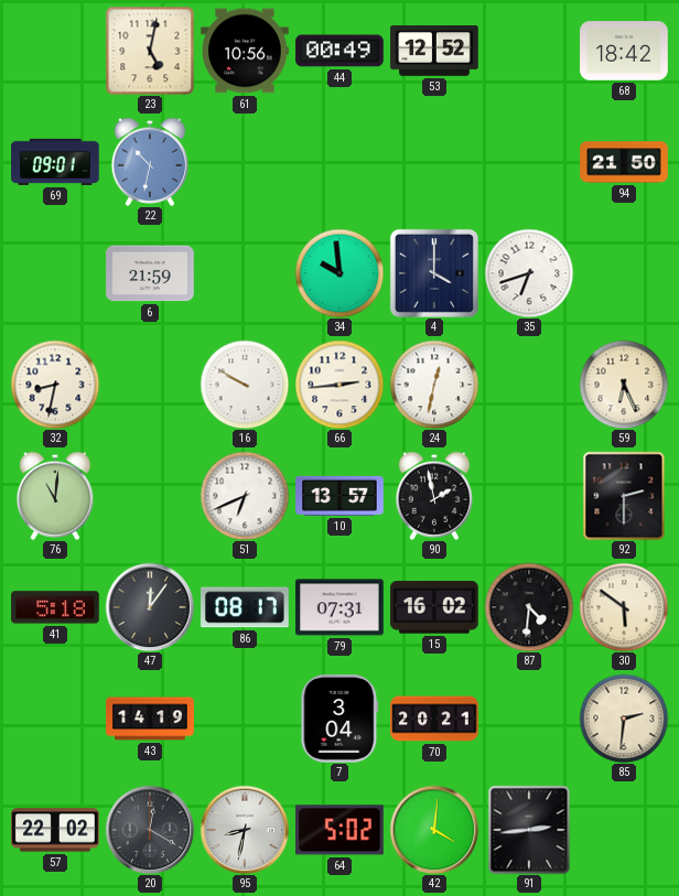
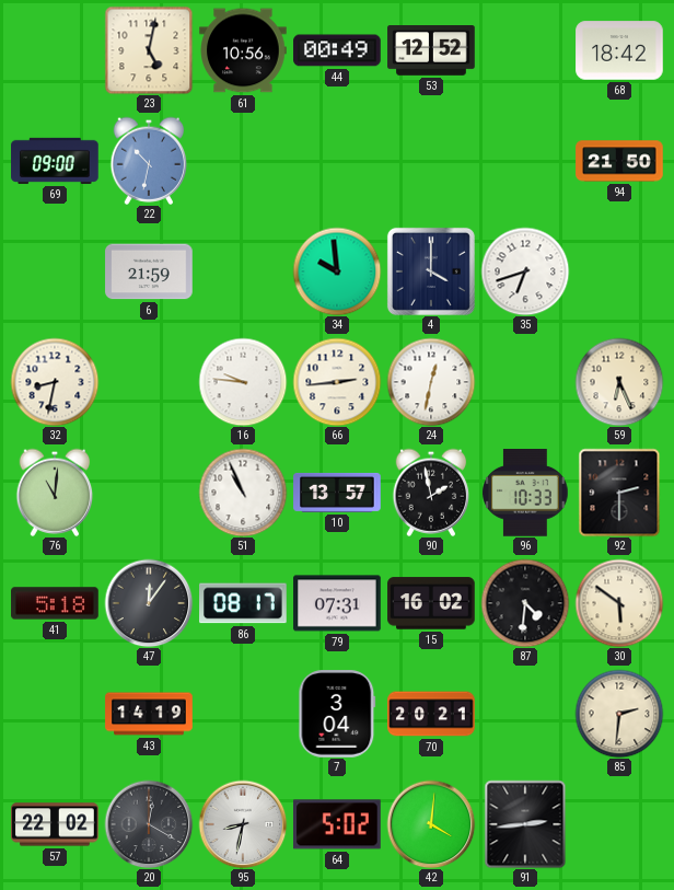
69: 09:01 -> 09:00
16: 9:50 -> 9:46
51: 6:41 -> 10:56
96: none -> 10:33
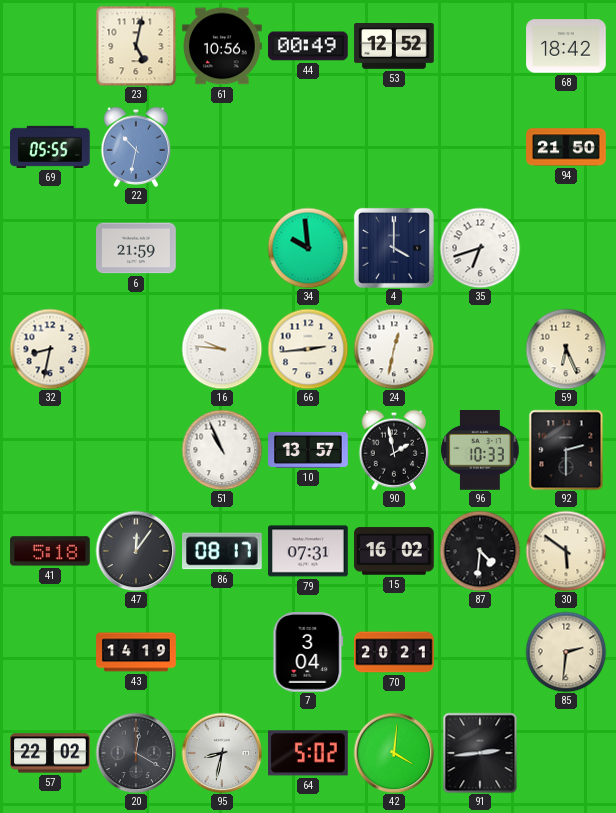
69: 09:00 -> 05:55
76: 11:01 -> none
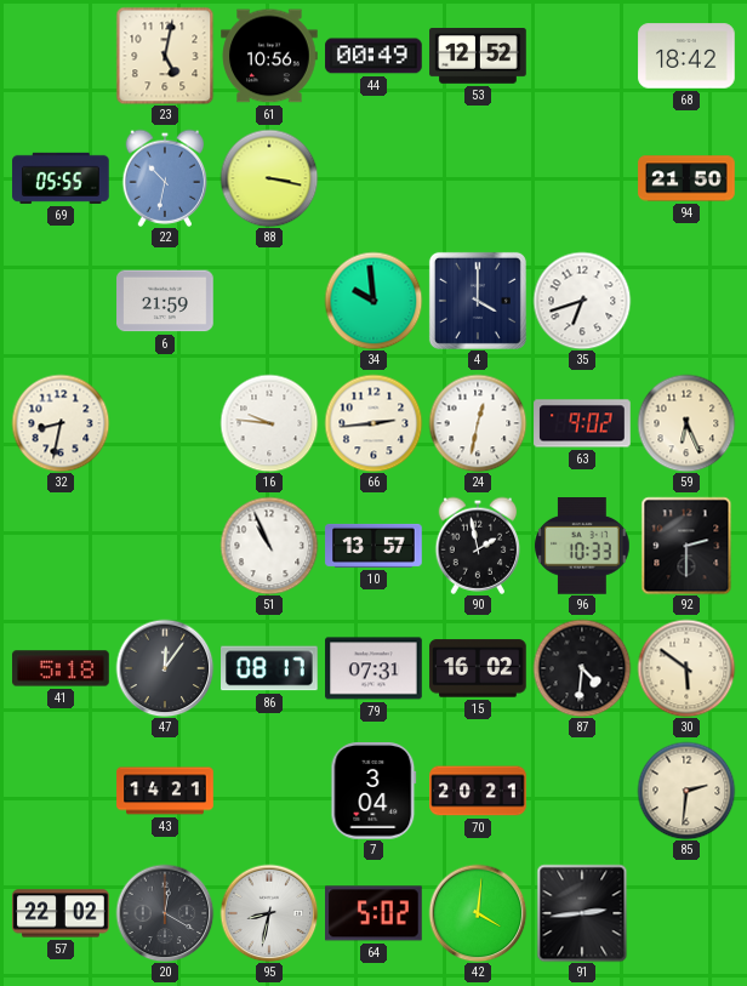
88: none -> 3:17
63: none -> 9:02
43: 14:19 -> 14:21
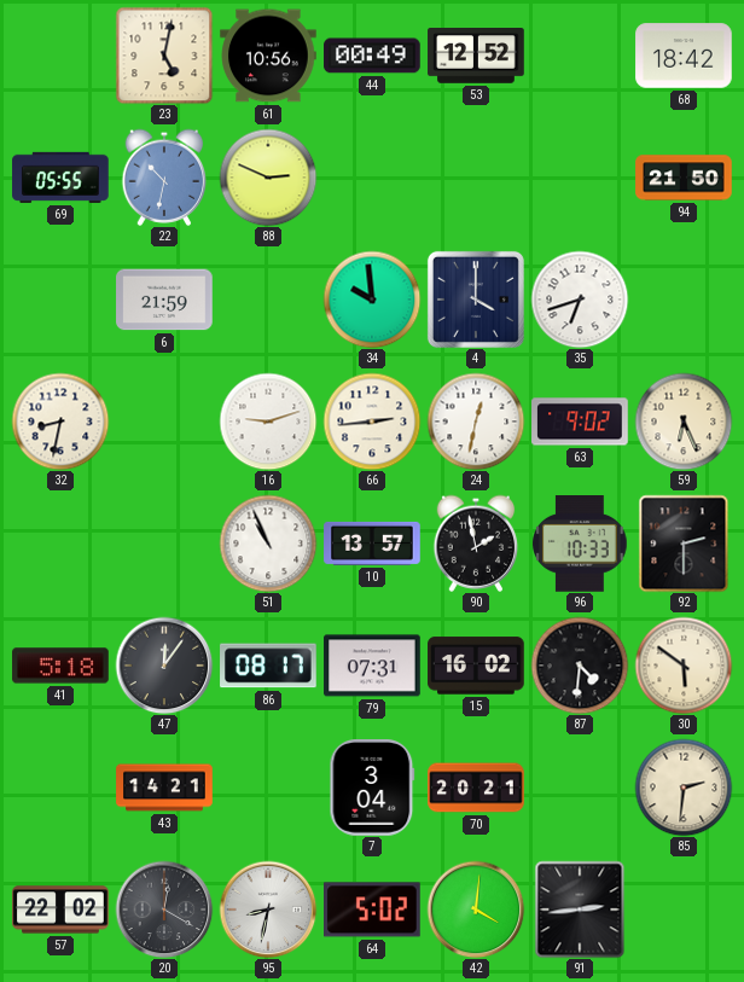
88: 3:17 -> 2:49
16: 9:46 -> 9:12
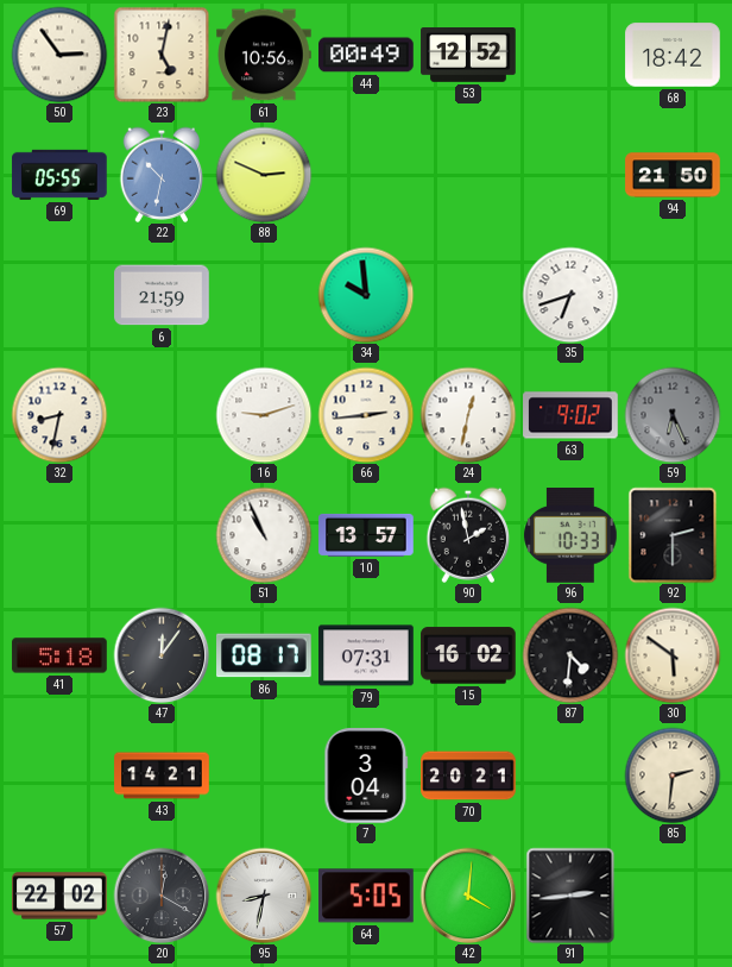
50: none -> 2:54
4: 4:00 -> none
59 dial: cream -> grey
64: 5:02 -> 5:05
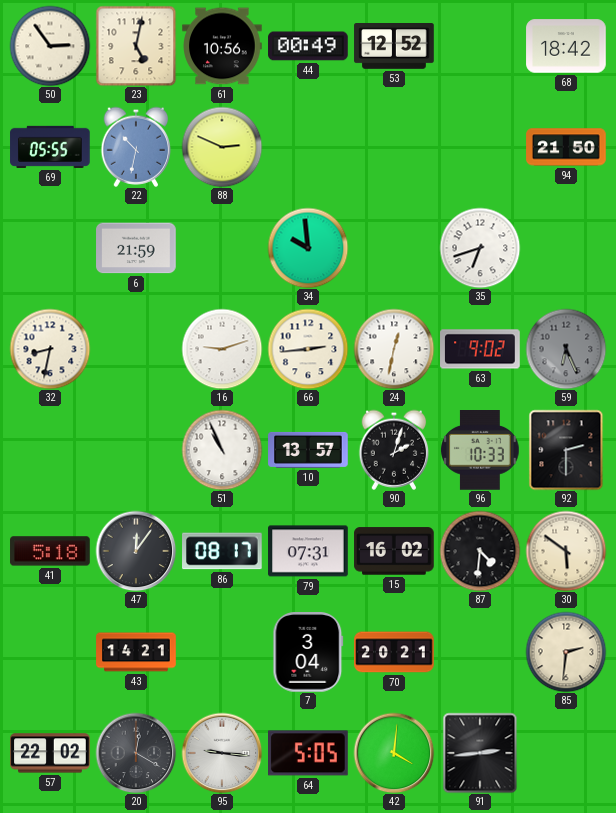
90: 1:58 -> 2:03
95: 8:32 -> 9:16
